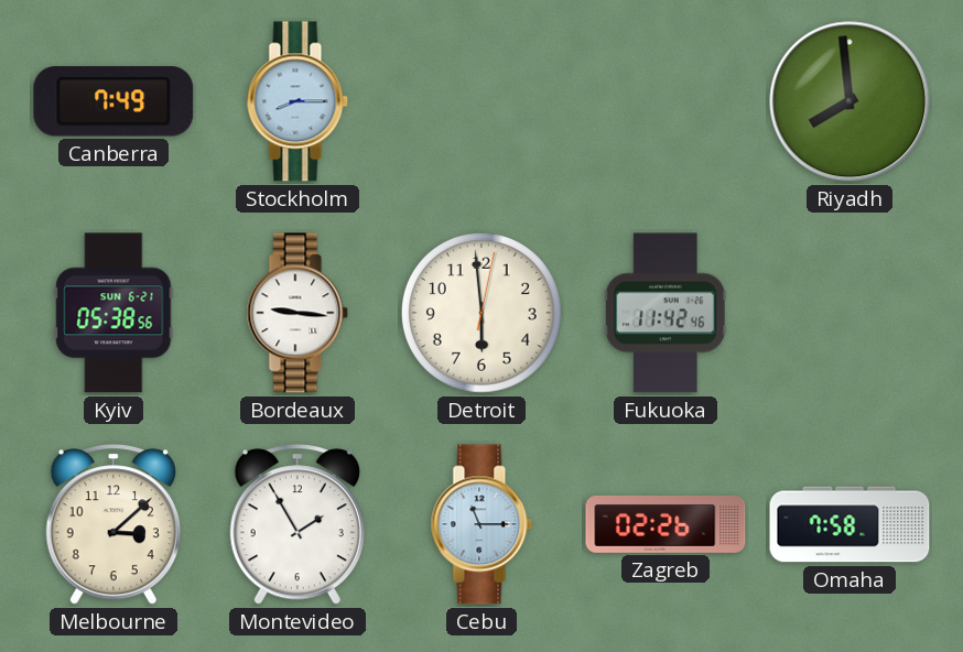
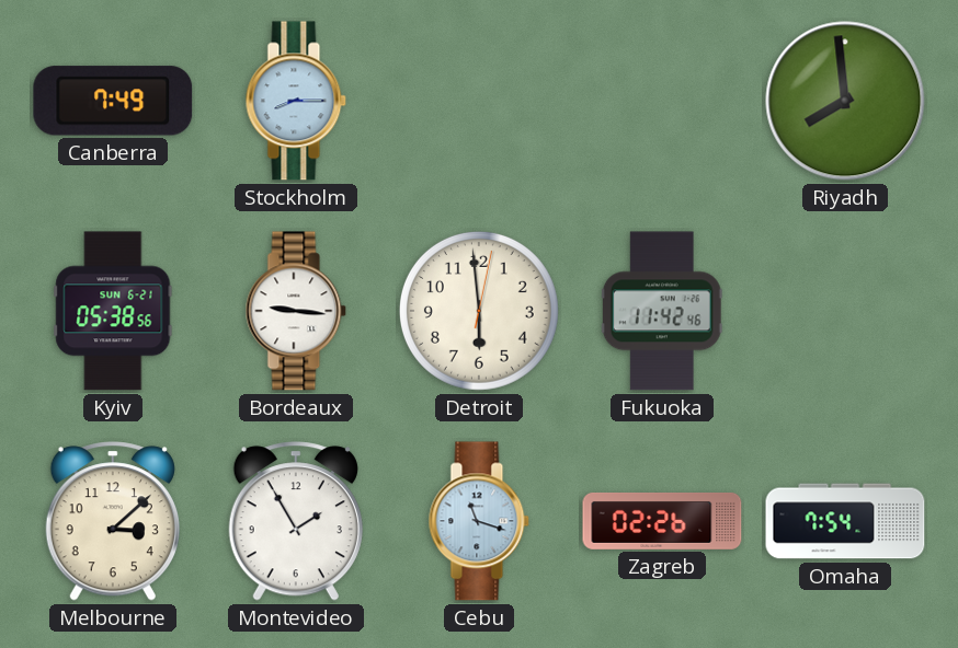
Cebu: 11:15 -> 11:18
Omaha: 7:58 -> 7:54
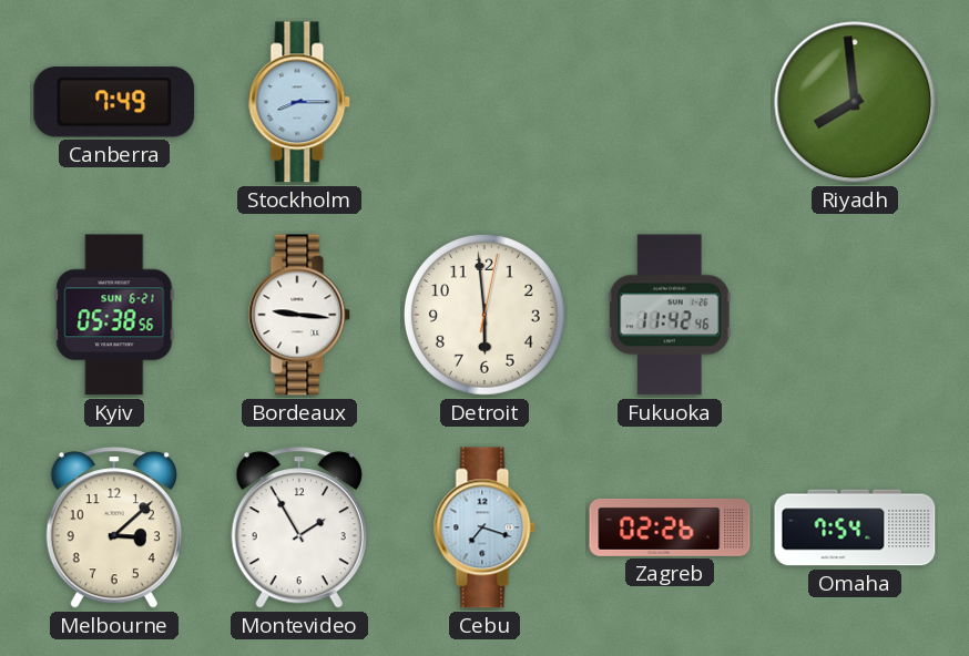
Cebu: 11:18 -> 7:18
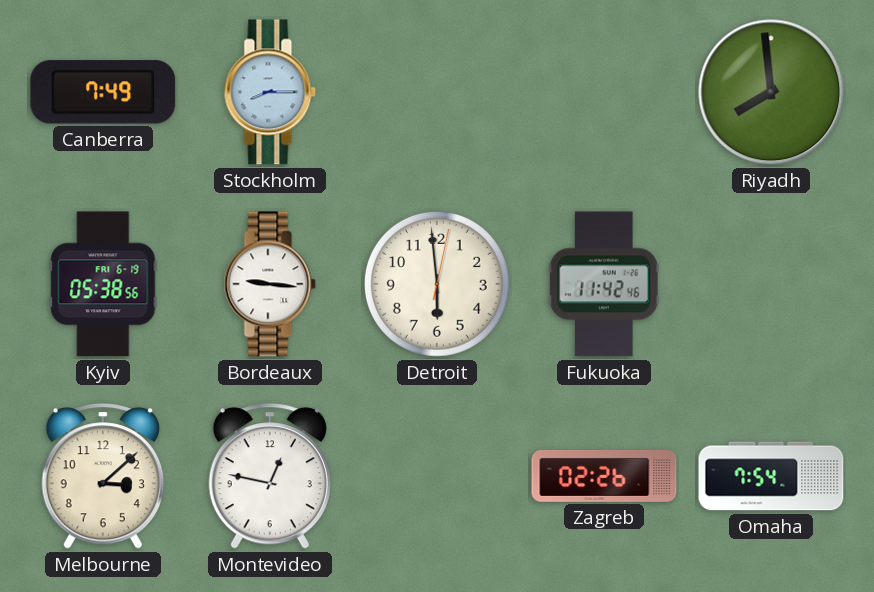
Kyiv date: SUN 6-21 -> FRI 6-19
Montevideo: 1:55 -> 12:47
Cebu: 7:18 -> none
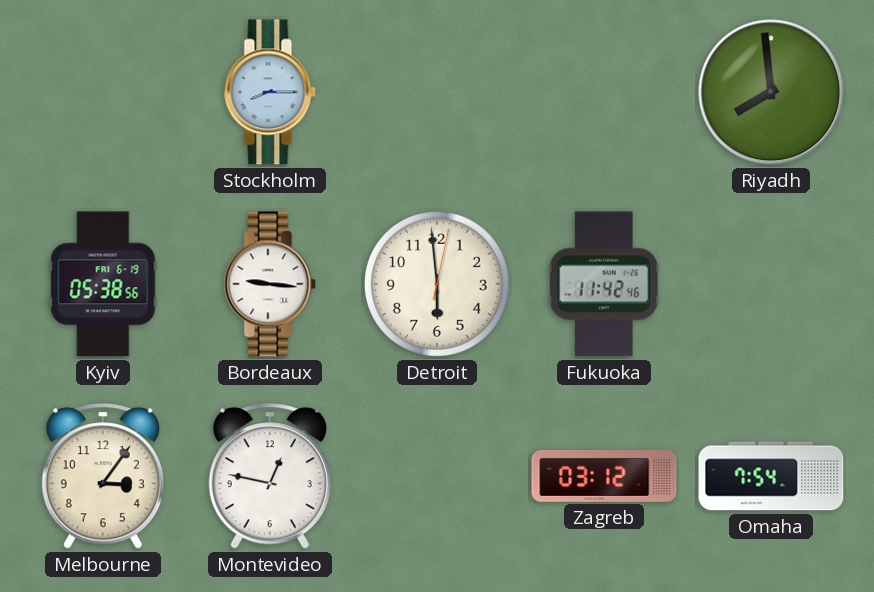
Canberra: 7:49 -> none
Melbourne: 3:08 -> 3:06
Zagreb: 02:26 -> 03:12
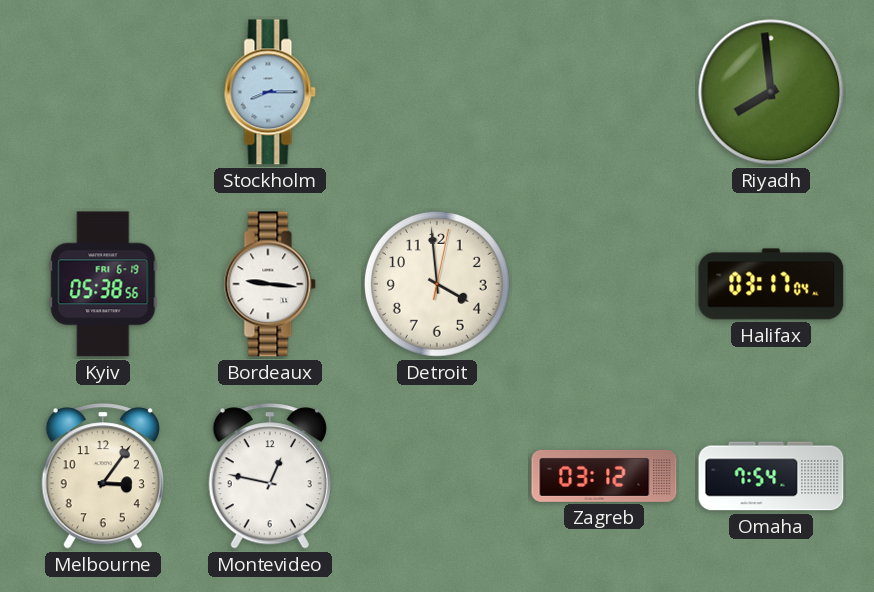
Detroit: 5:59 -> 3:59
Fukuoka: 11:42 -> none
Halifax: none -> 03:17
